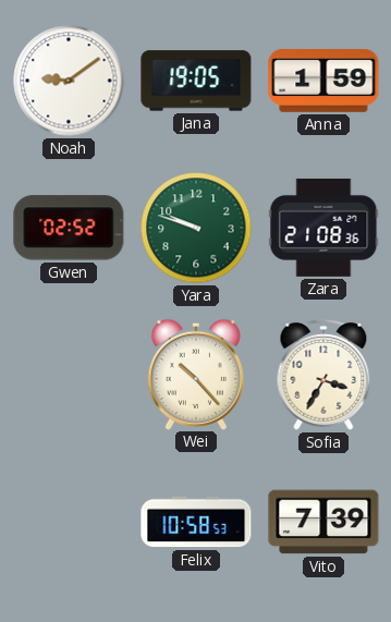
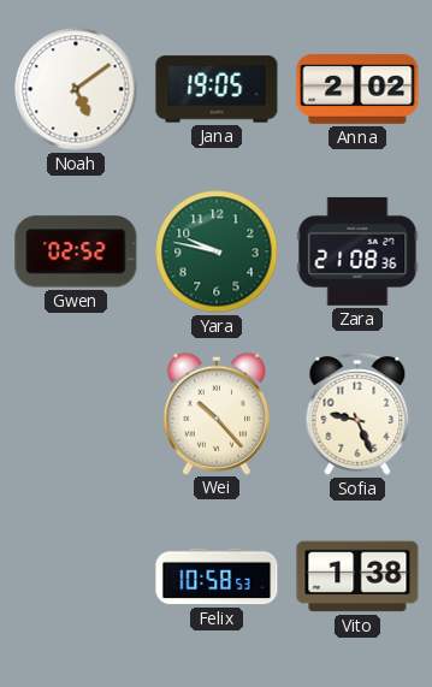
Noah: 9:09 -> 5:09
Anna: 1:59 -> 2:02
Yara: 9:48 -> 9:47
Sofia: 3:35 -> 9:26
Vito: 7:39 -> 1:38
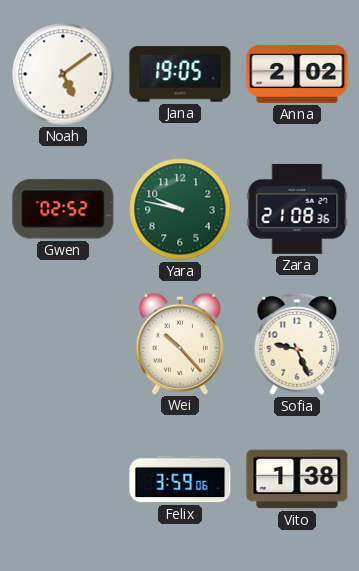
Felix: 10:58 -> 3:59
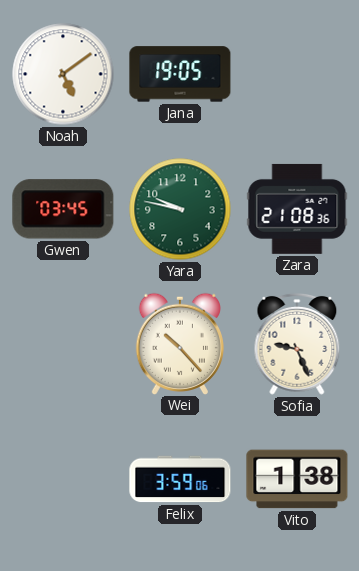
Anna: 2:02 -> none
Gwen: 02:52 -> 03:45
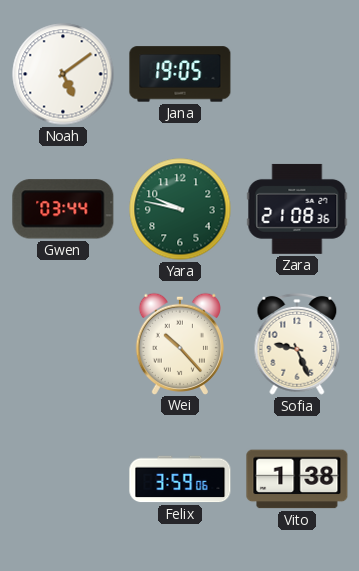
Gwen: 03:45 -> 03:44
